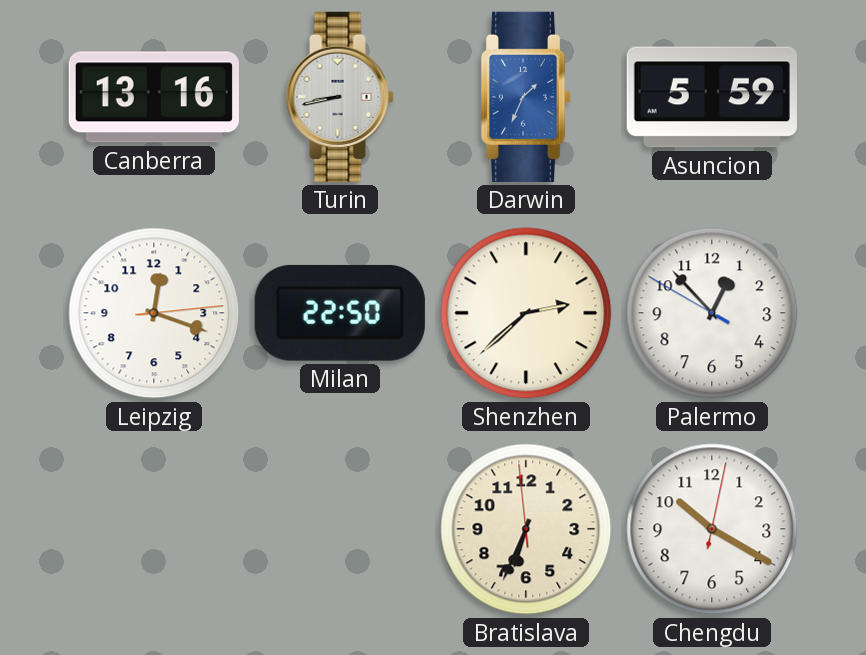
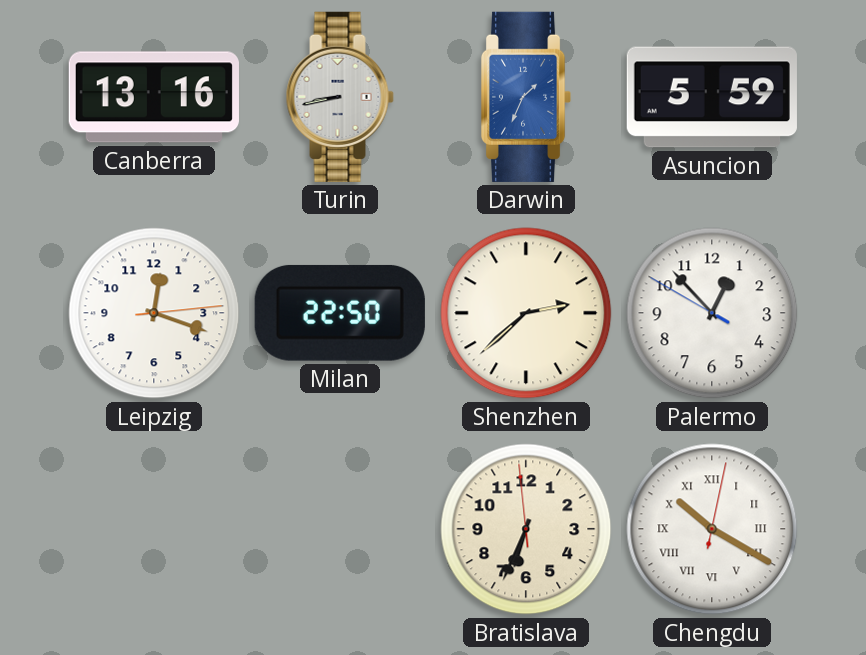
Chengdu numerals: Arabic -> Roman
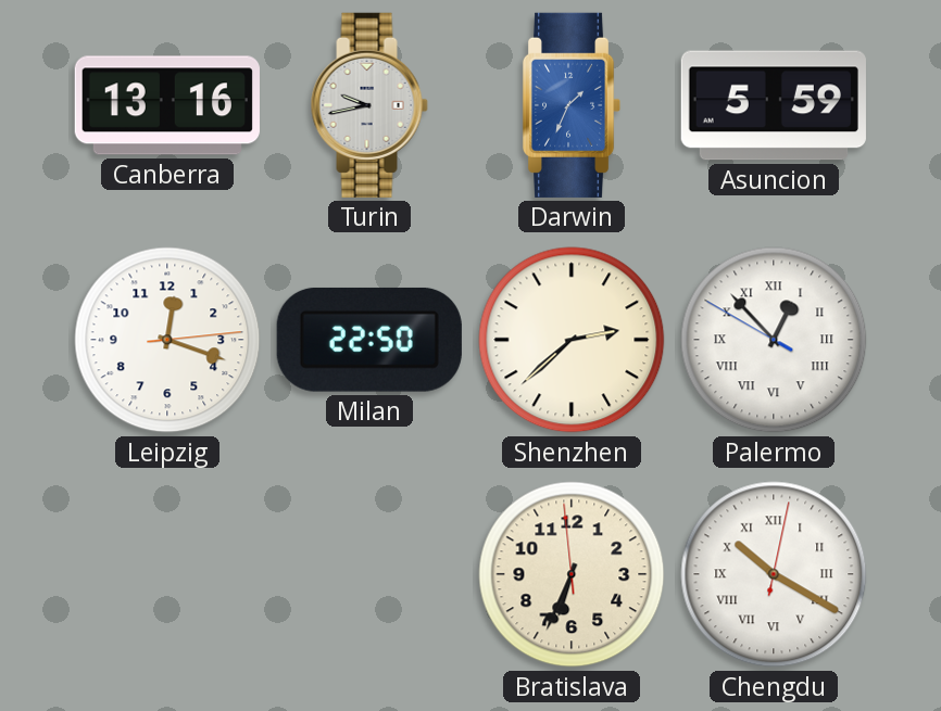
Turin: 8:43 -> 9:43
Palermo numerals: Arabic -> Roman
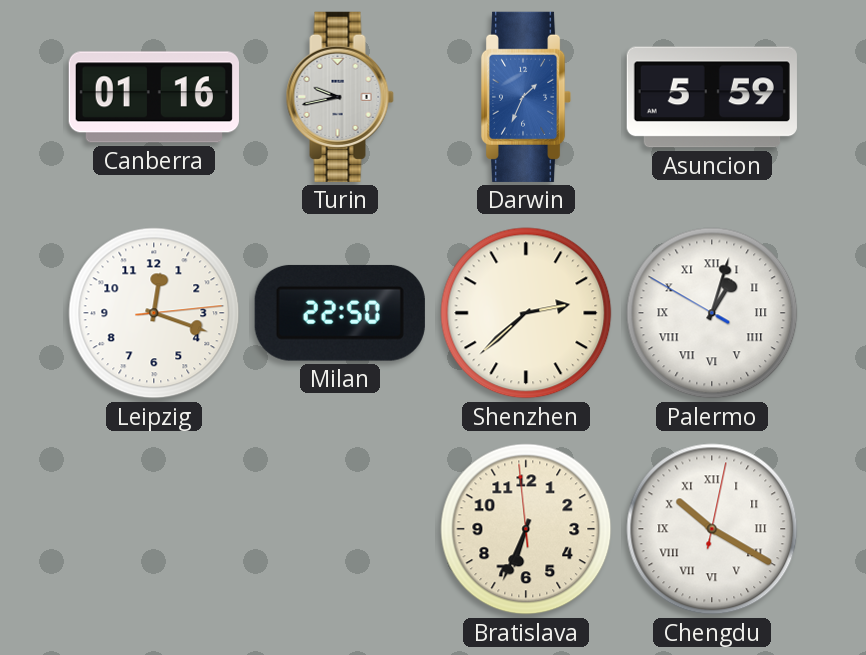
Canberra: 13:16 -> 01:16
Palermo: 12:52 -> 1:02
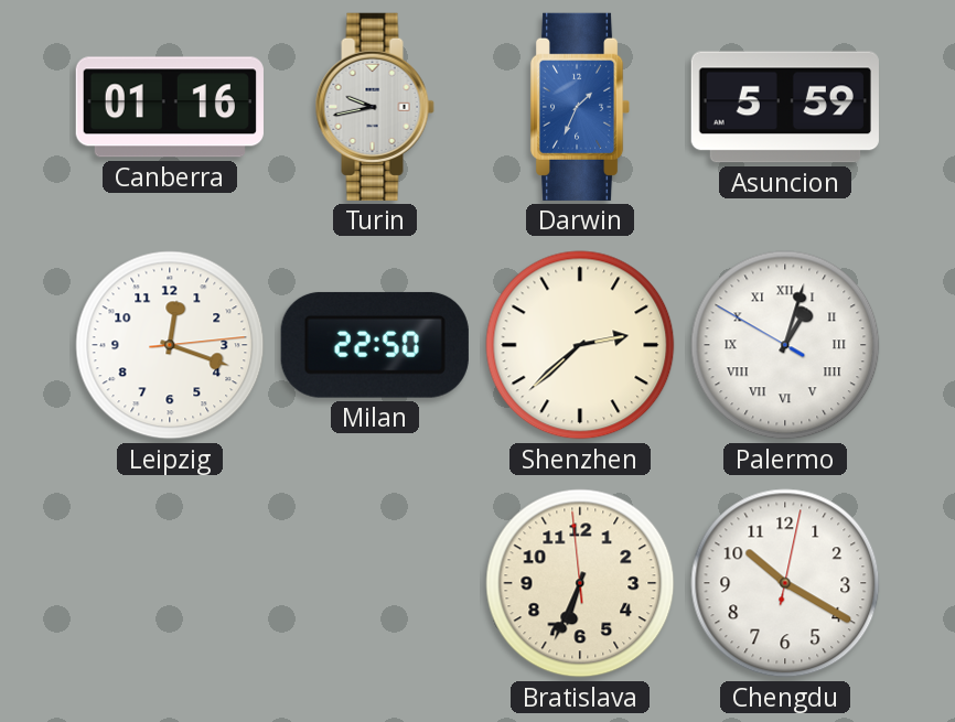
Chengdu numerals: Roman -> Arabic
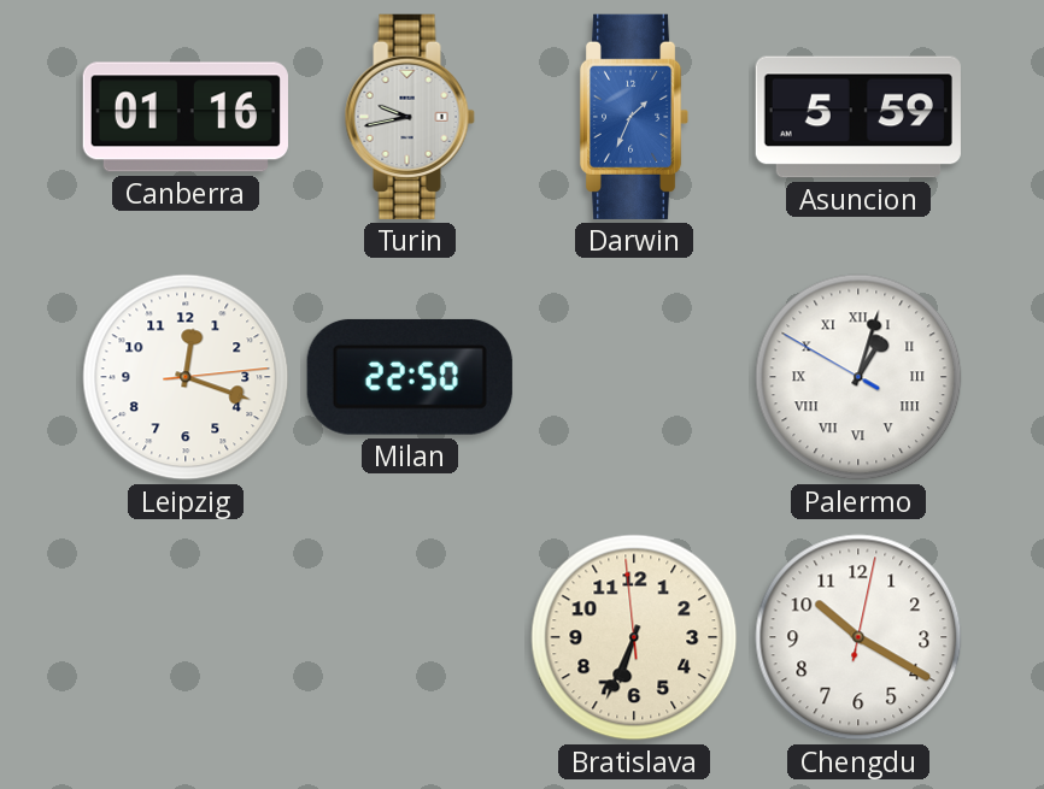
Shenzhen: 2:38 -> none
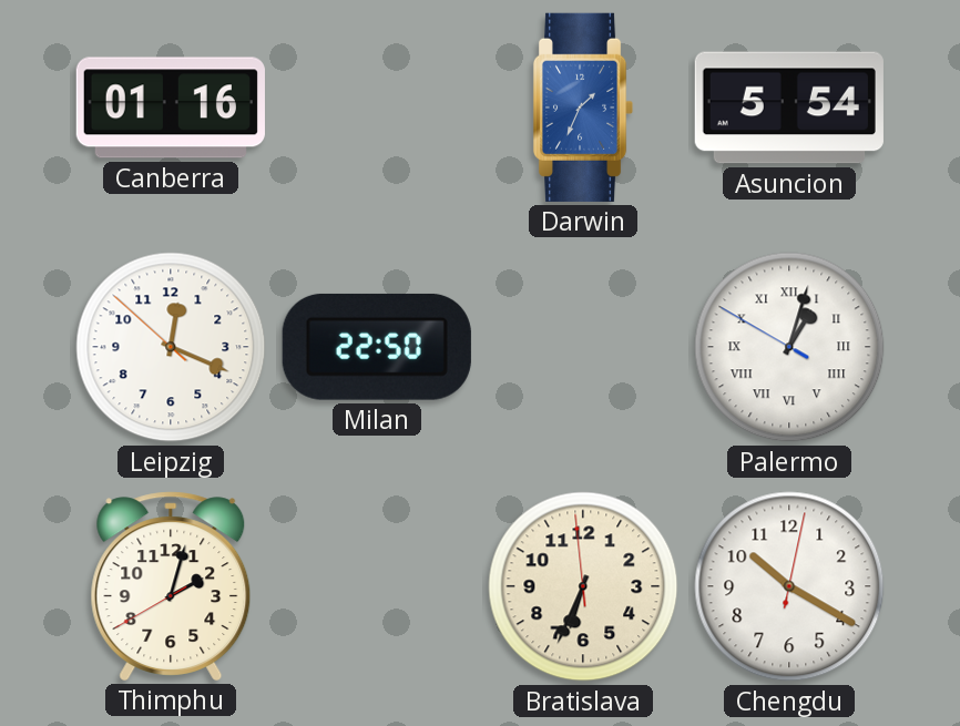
Turin: 9:43 -> none
Asuncion: 5:59 -> 5:54
Leipzig: 12:18:14 -> 12:18:52
Thimphu: none -> 2:02
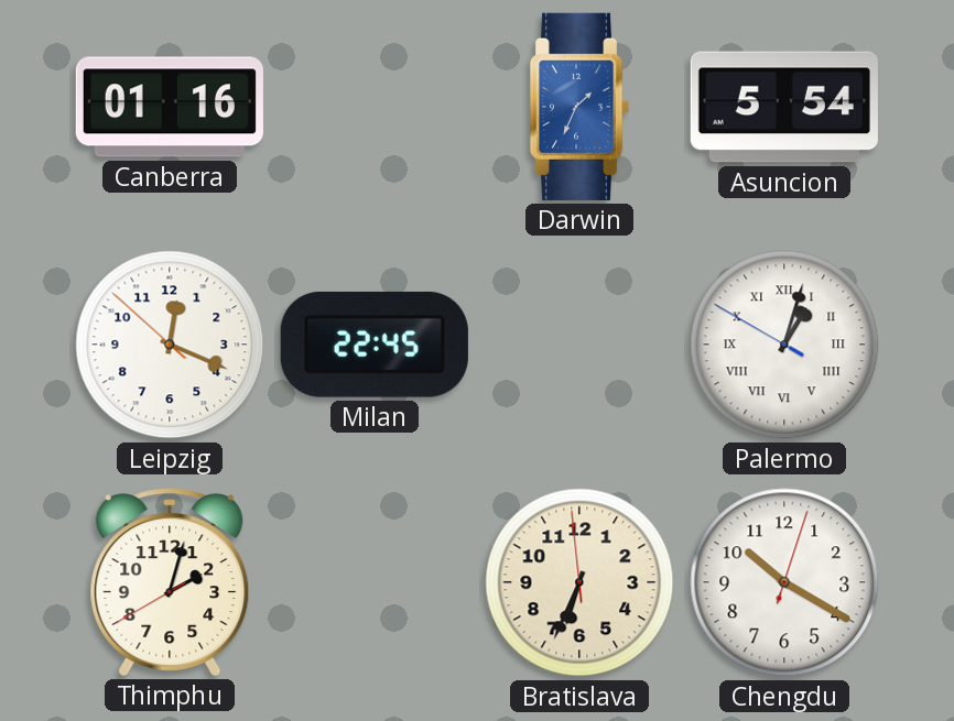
Milan: 22:50 -> 22:45
Chengdu: 10:20:02 -> 10:20:03
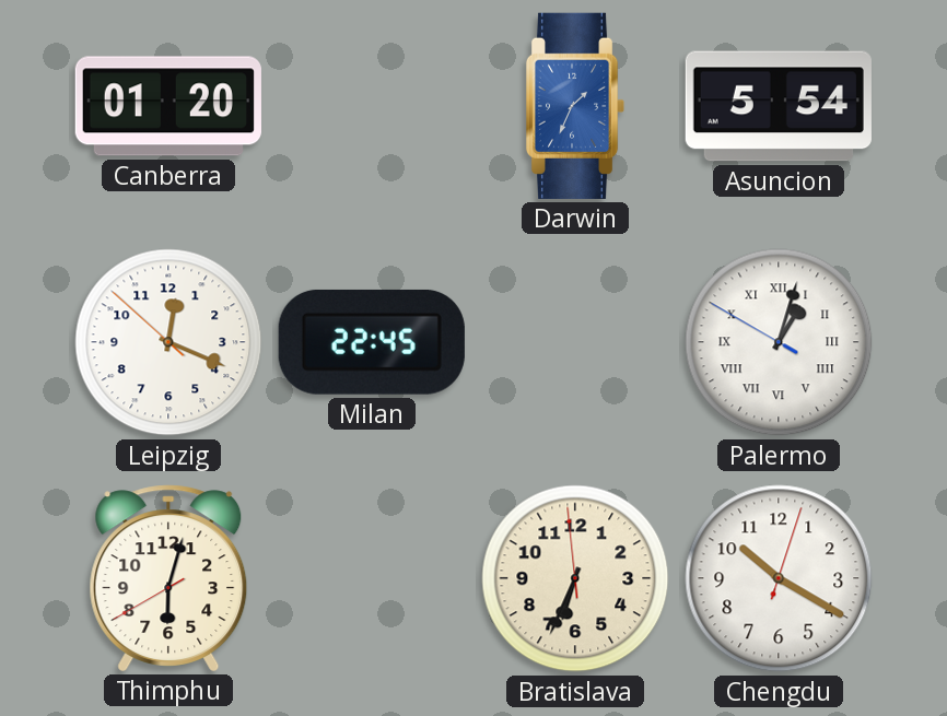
Canberra: 01:16 -> 01:20
Thimphu: 2:02 -> 6:02
